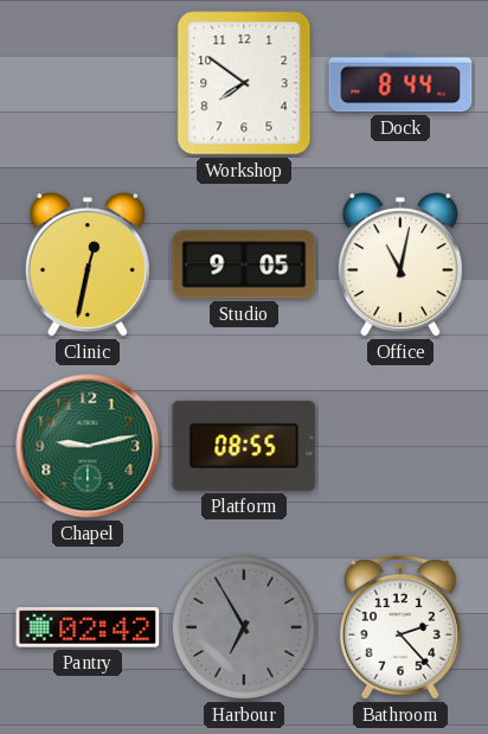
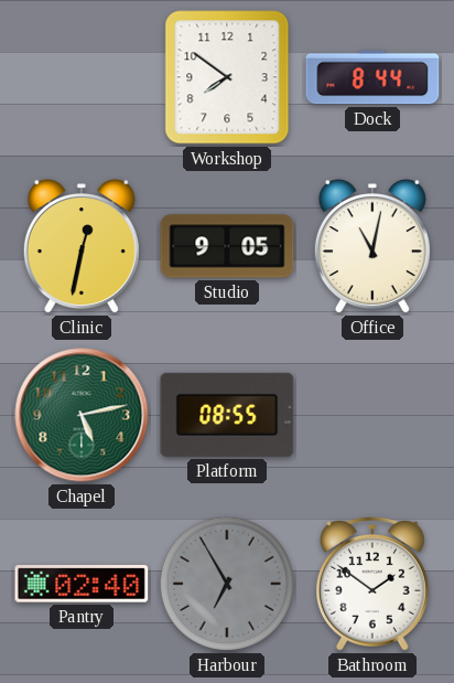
Chapel: 9:13 -> 5:13
Pantry: 02:42 -> 02:40
Bathroom: 2:23 -> 1:51
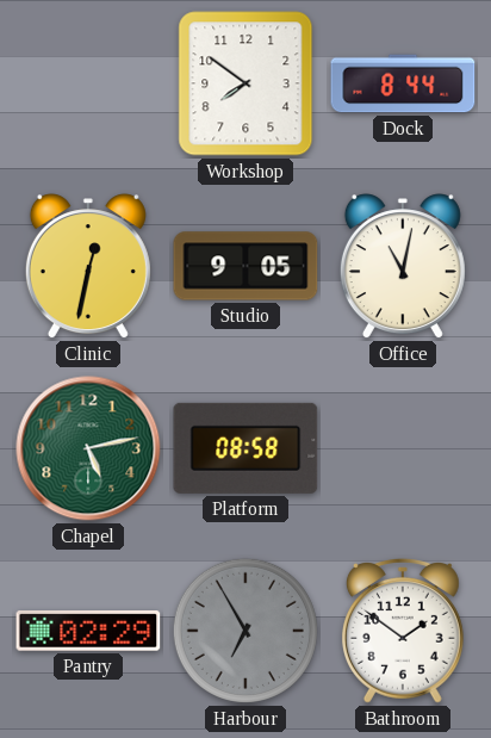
Platform: 08:55 -> 08:58
Pantry: 02:40 -> 02:29
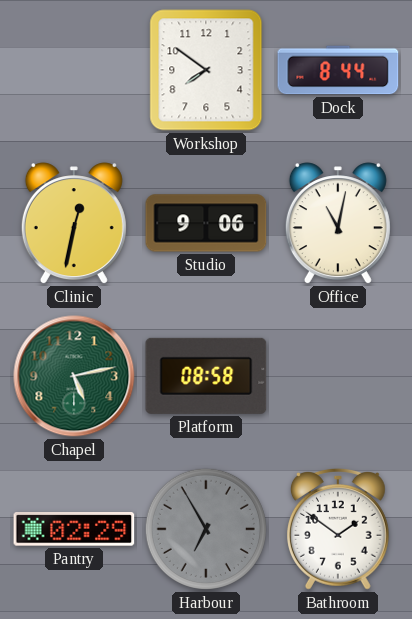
Studio: 9:05 -> 9:06
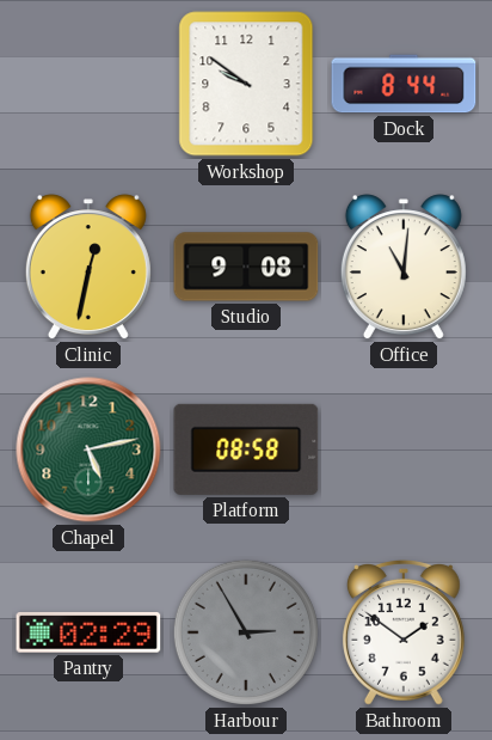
Workshop: 7:51 -> 9:51
Studio: 9:06 -> 9:08
Office: 11:02 -> 11:01
Harbour: 6:55 -> 2:55
